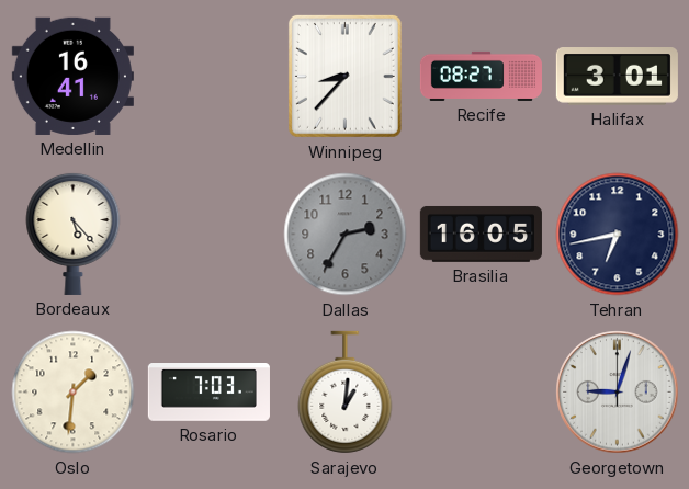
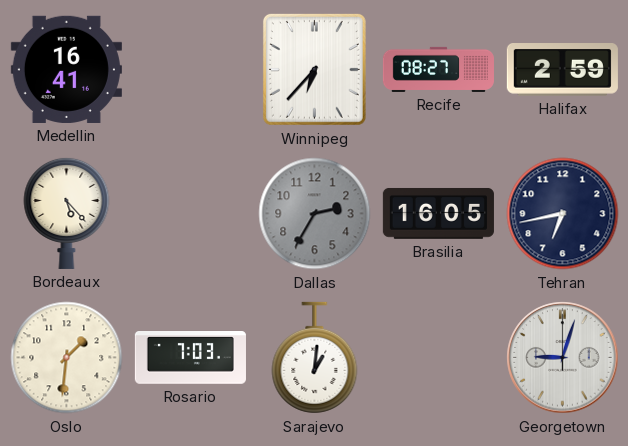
Winnipeg: 8:37 -> 6:37
Halifax: 3:01 -> 2:59
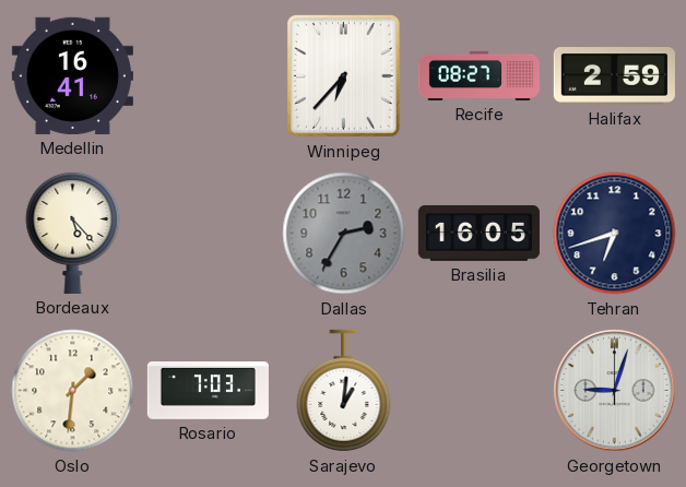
Tehran: 6:43 -> 6:42
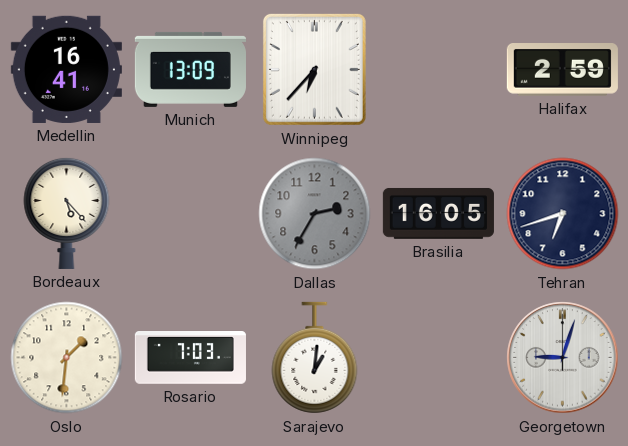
Munich: none -> 13:09
Recife: 08:27 -> none
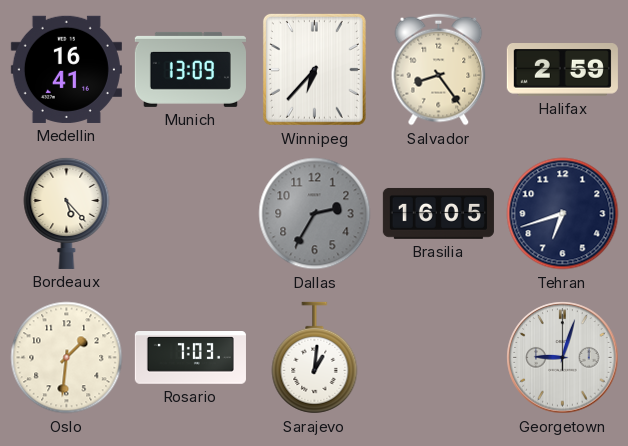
Salvador: none -> 8:24
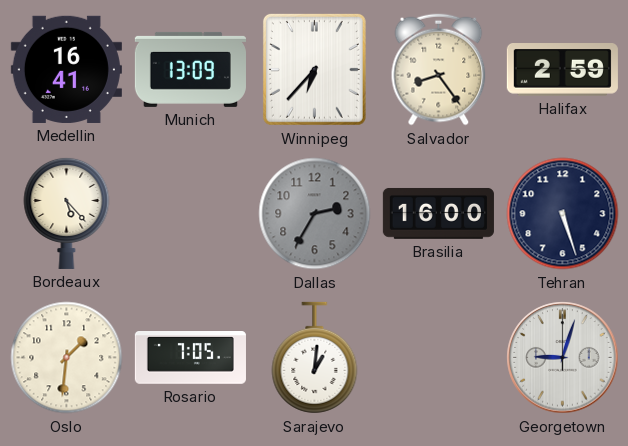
Brasilia: 16:05 -> 16:00
Tehran: 6:42 -> 5:27
Rosario: 7:03 -> 7:05
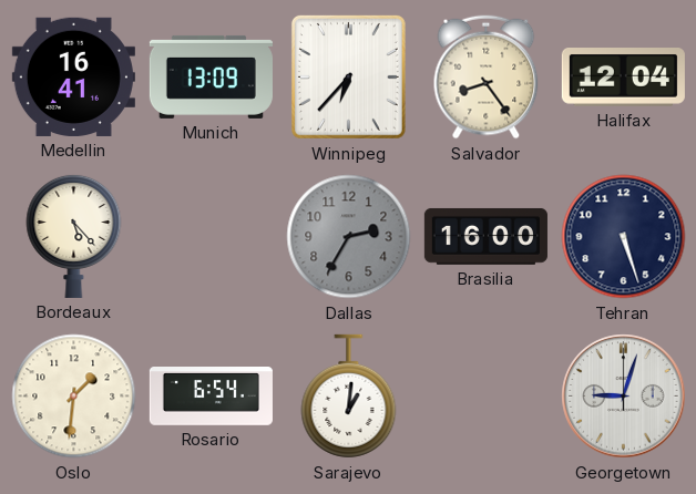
Halifax: 2:59 -> 12:04
Rosario: 7:05 -> 6:54
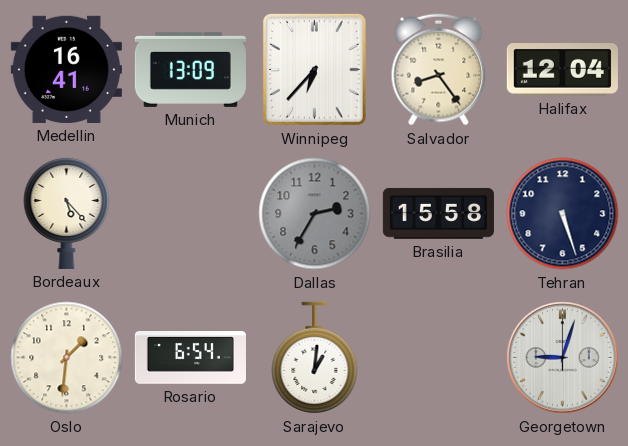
Brasilia: 16:00 -> 15:58
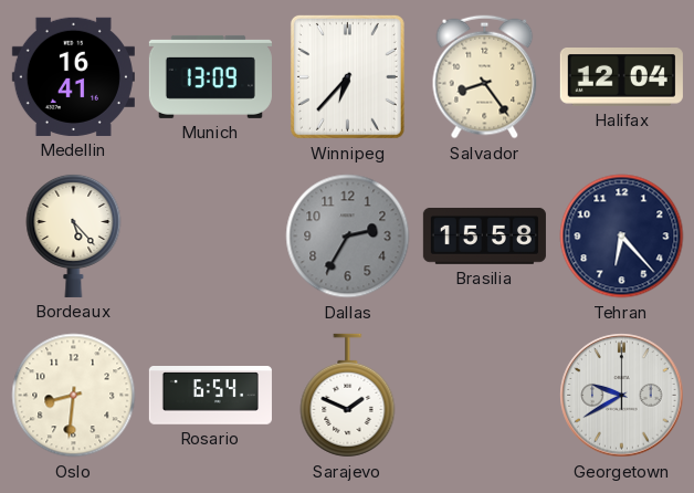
Tehran: 5:27 -> 6:23
Oslo: 1:31 -> 8:31
Sarajevo: 1:01 -> 1:49
Georgetown: 9:03 -> 9:40
